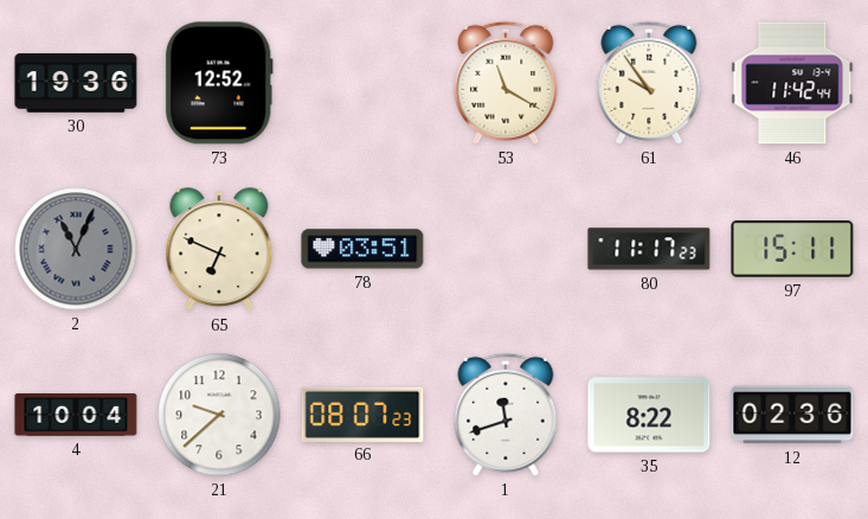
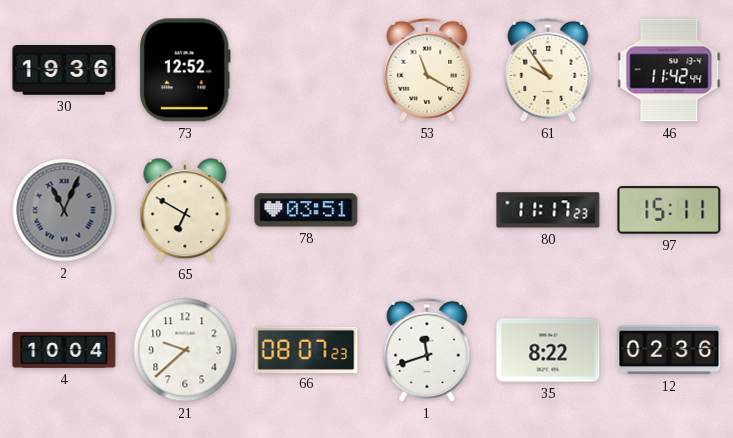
65: 6:49 -> 6:50
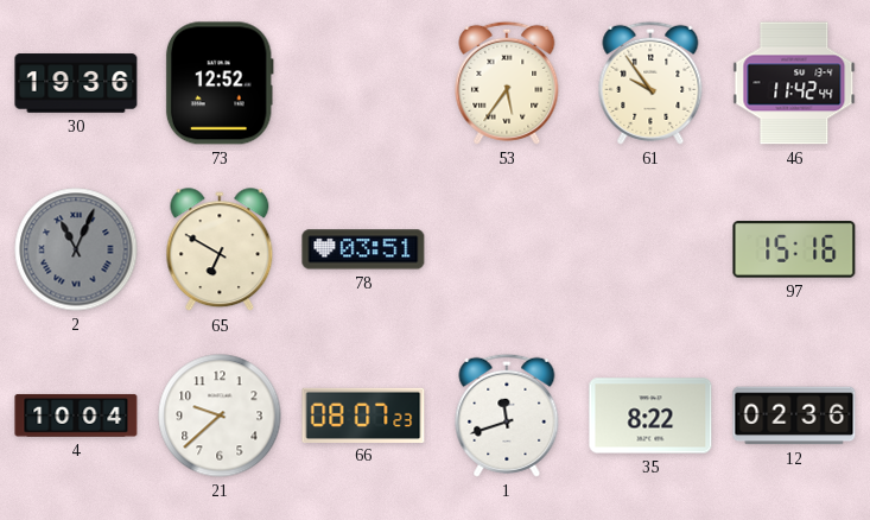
53: 11:20 -> 5:36
80: 11:17 -> none
97: 15:11 -> 15:16
